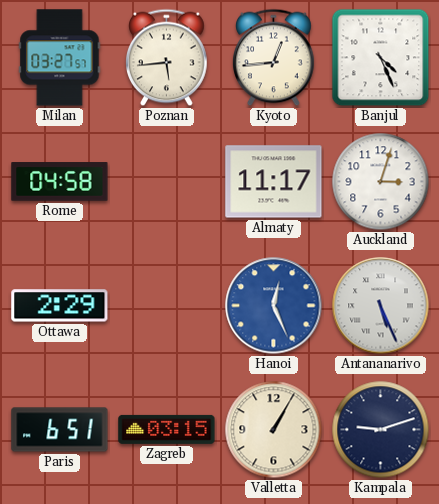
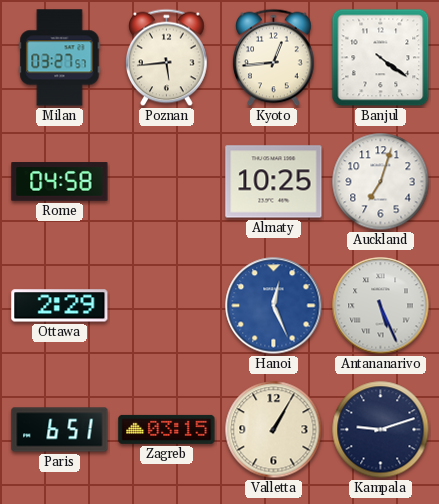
Banjul: 4:26 -> 4:21
Almaty: 11:17 -> 10:25
Auckland: 3:03 -> 7:03
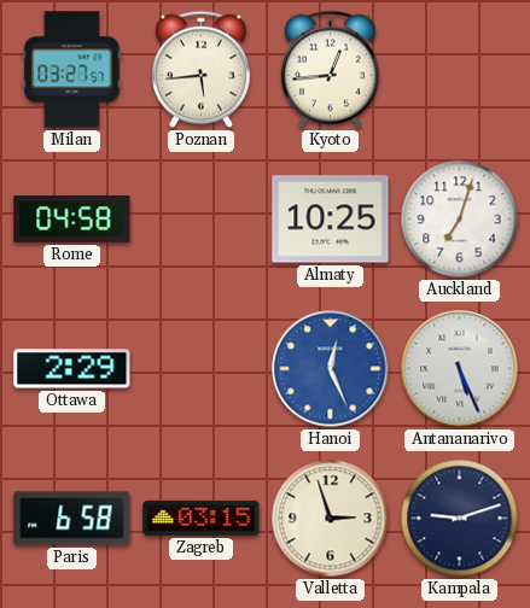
Banjul: 4:21 -> none
Paris: 6:51 -> 6:58
Valletta: 1:05 -> 2:57
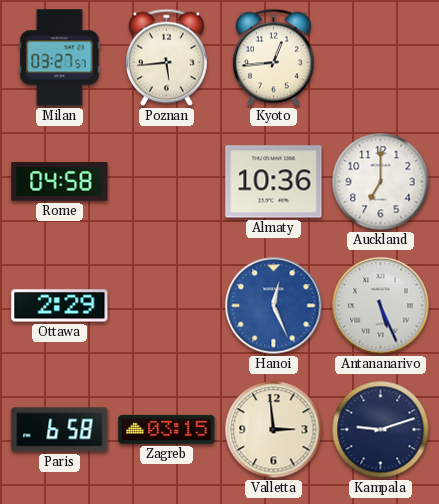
Almaty: 10:25 -> 10:36
Auckland: 7:03 -> 7:00
Valletta: 2:57 -> 2:59
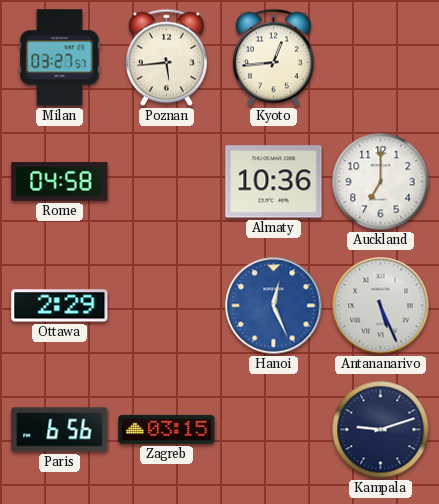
Paris: 6:58 -> 6:56
Valletta: 2:59 -> none
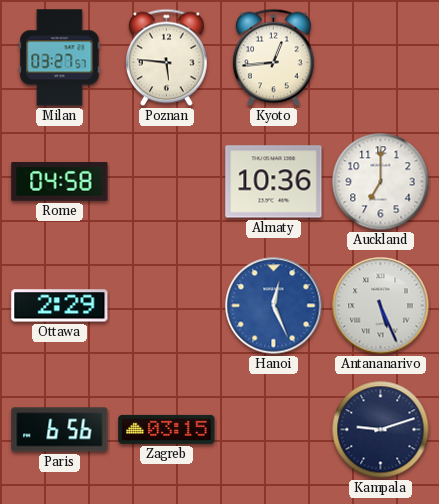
Poznan: 5:44 -> 5:46
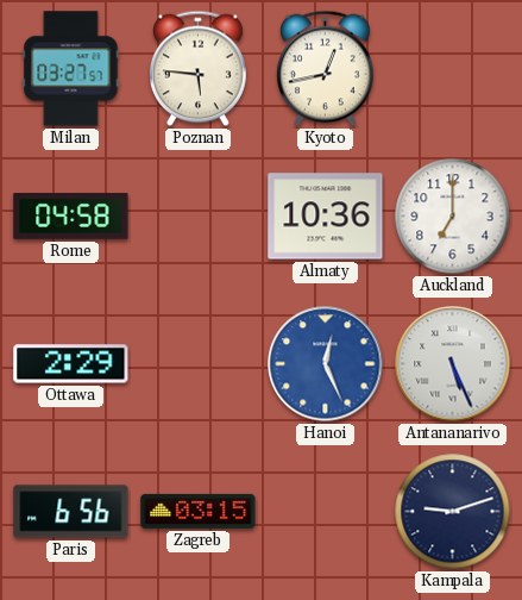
Kyoto: 12:44 -> 12:43
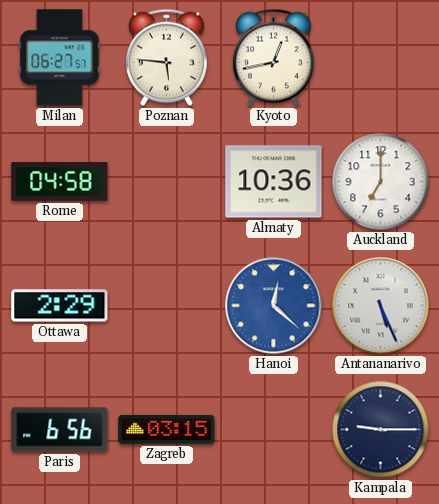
Milan: 03:27 -> 06:27
Hanoi: 12:26 -> 12:22
Kampala: 9:12 -> 9:15
